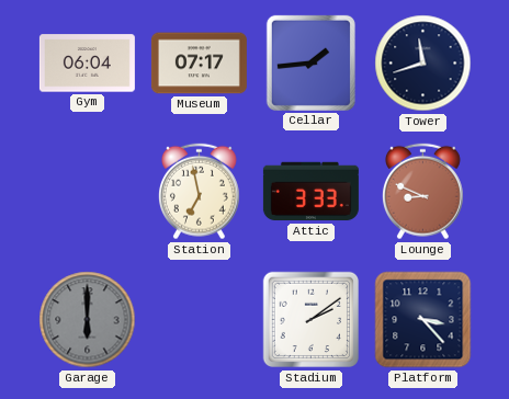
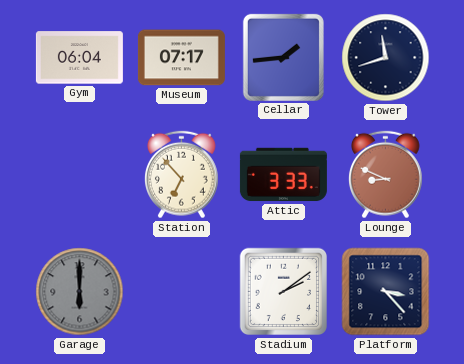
Station: 6:58 -> 6:53
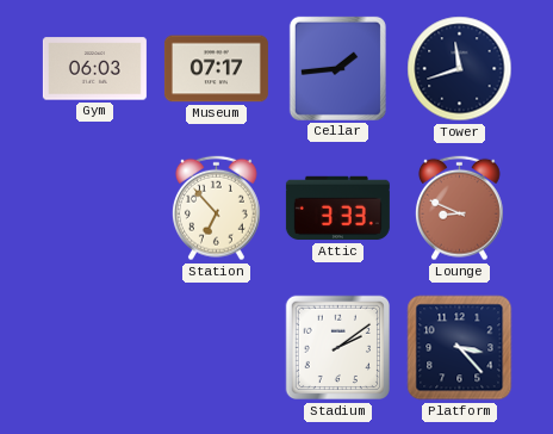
Gym: 06:04 -> 06:03
Garage: 6:00 -> none
